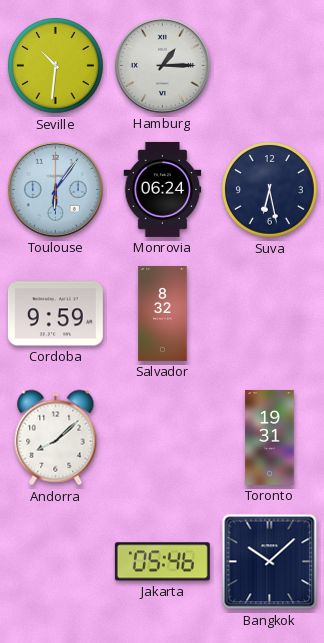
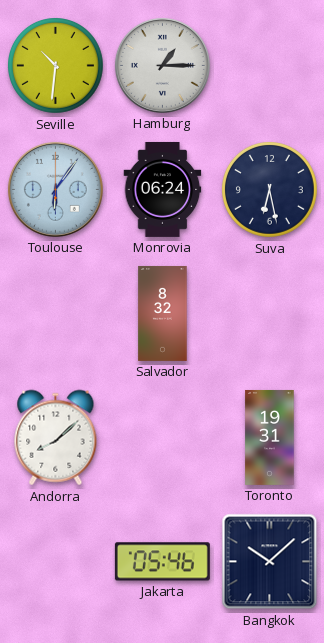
Cordoba: 9:59 -> none
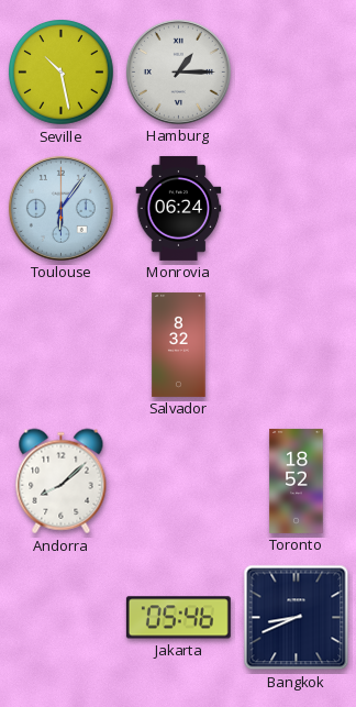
Seville: 10:31 -> 10:28
Suva: 6:28 -> none
Toronto: 19:31 -> 18:52
Bangkok: 10:08 -> 8:41
